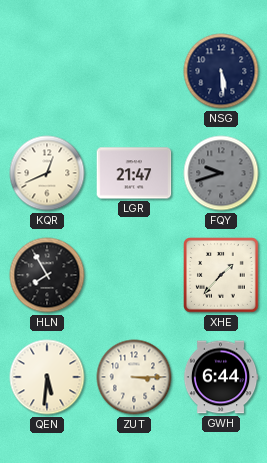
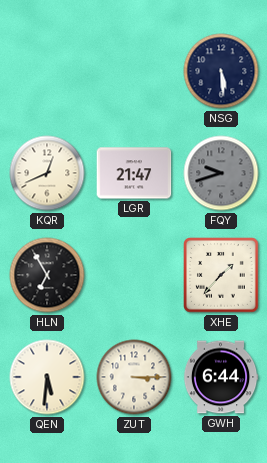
HLN: 7:55 -> 6:55
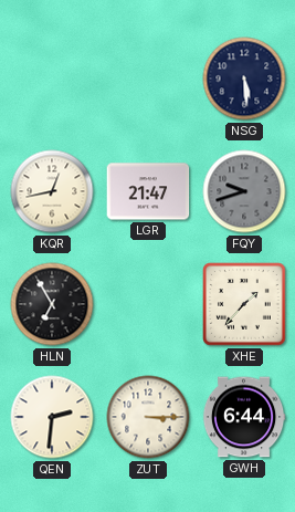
KQR: 12:41 -> 12:43
QEN: 5:31 -> 2:31
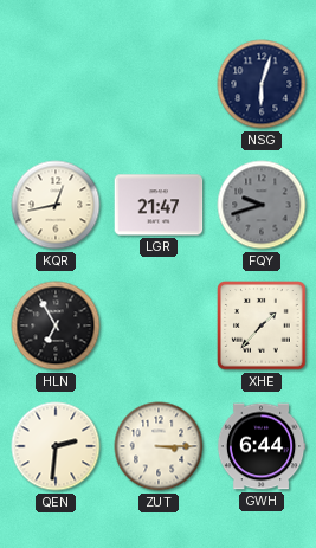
NSG: 5:29 -> 6:03
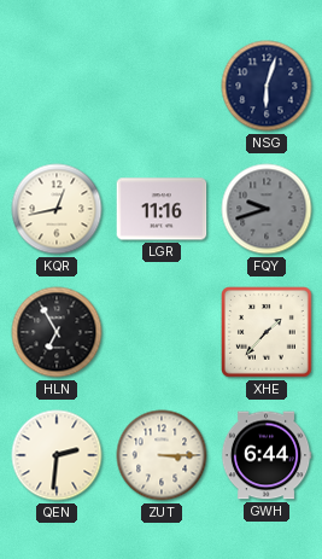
LGR: 21:47 -> 11:16
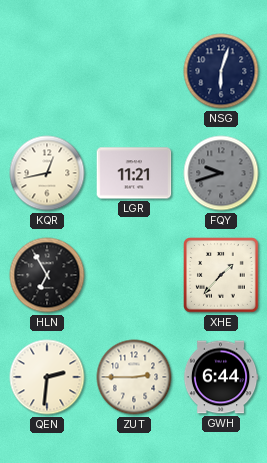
LGR: 11:16 -> 11:21
ZUT: 3:15 -> 2:45
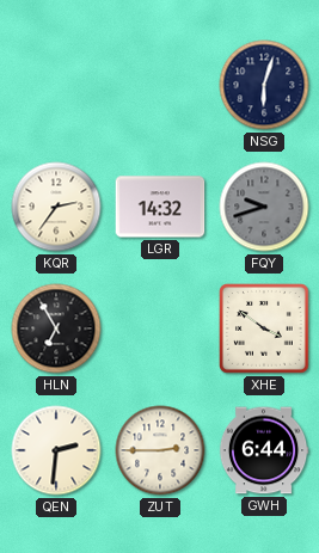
KQR: 12:43 -> 2:36
LGR: 11:21 -> 14:32
XHE: 1:37 -> 3:51
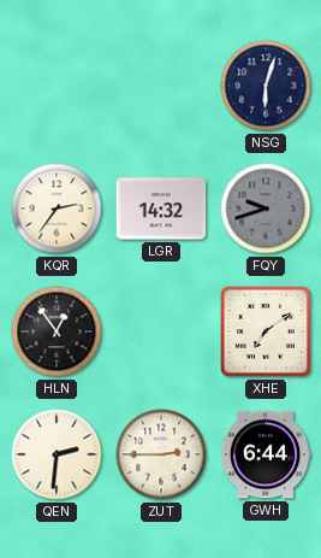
HLN: 6:55 -> 12:54
XHE: 3:51 -> 7:09
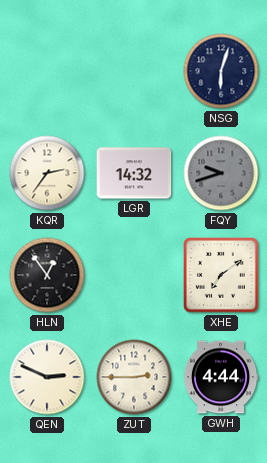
QEN: 2:31 -> 2:49
GWH: 6:44 -> 4:44
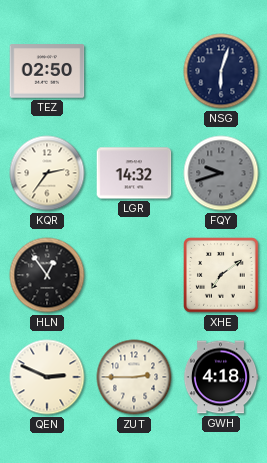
TEZ: none -> 02:50
GWH: 4:44 -> 4:18
